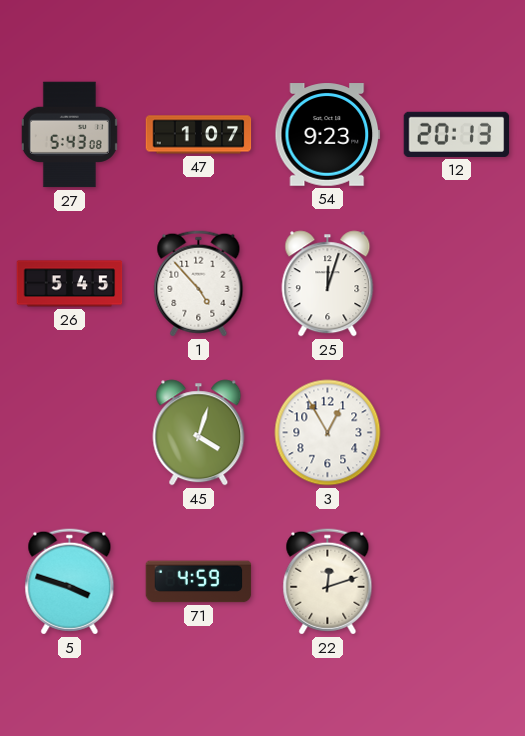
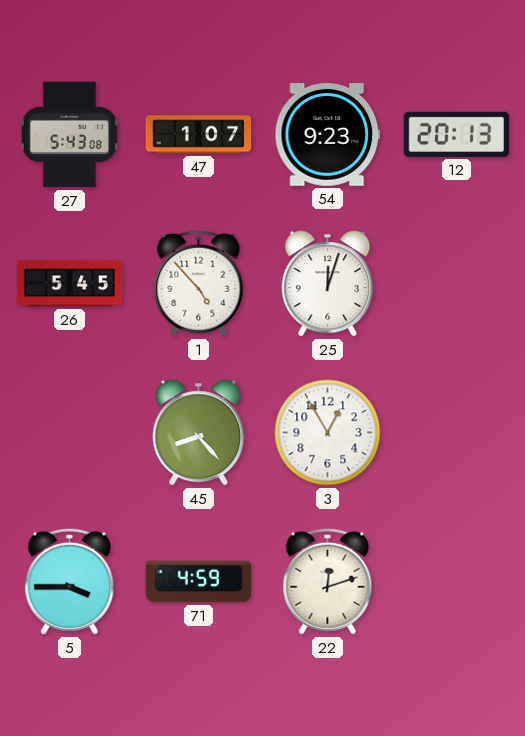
45: 4:03 -> 8:23
5: 3:48 -> 3:45
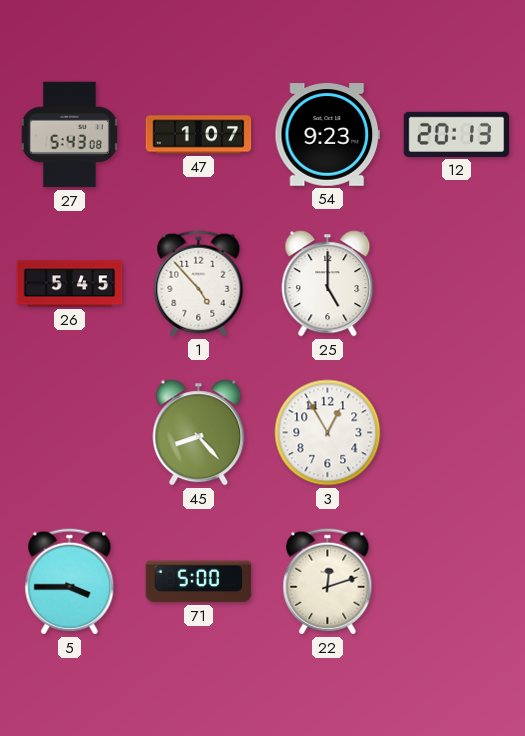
25: 12:03 -> 5:00
71: 4:59 -> 5:00
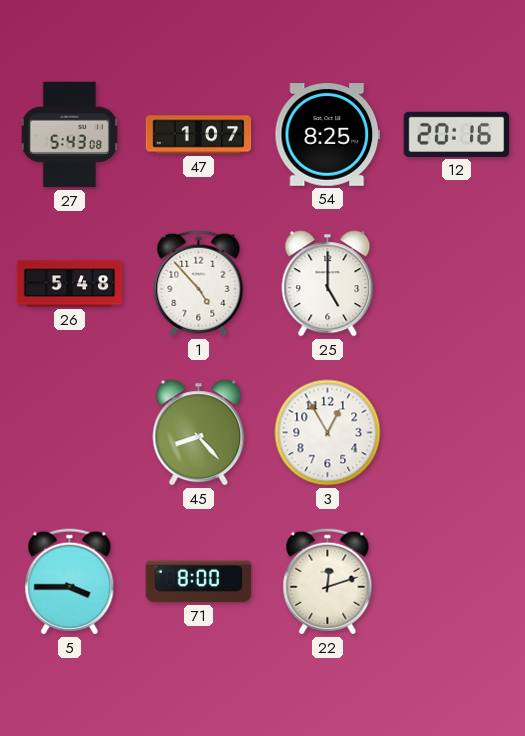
54: 9:23 -> 8:25
12: 20:13 -> 20:16
26: 5:45 -> 5:48
71: 5:00 -> 8:00
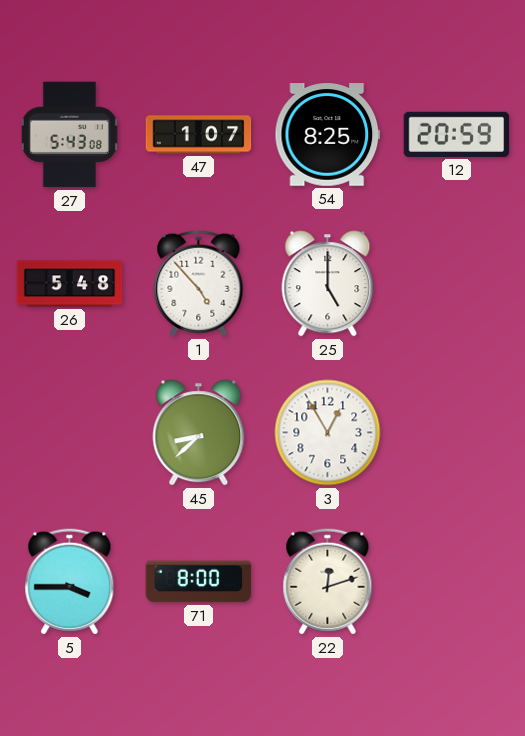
12: 20:16 -> 20:59
45: 8:23 -> 8:38
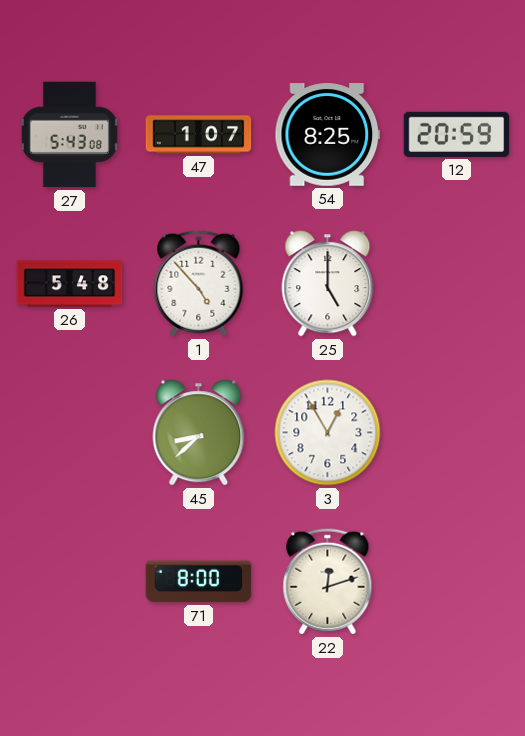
5: 3:45 -> none
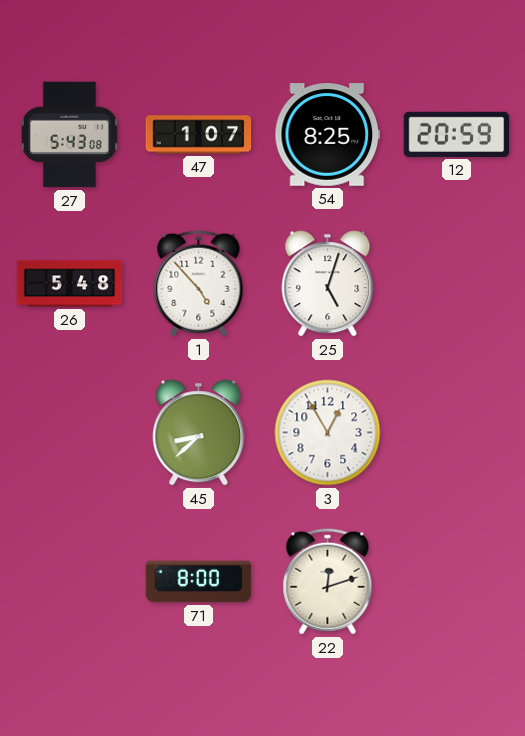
25: 5:00 -> 5:03
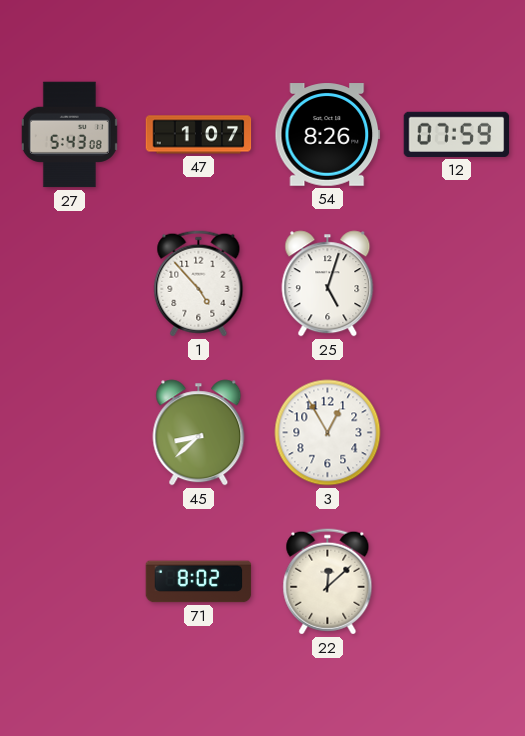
54: 8:25 -> 8:26
12: 20:59 -> 07:59
26: 5:48 -> none
71: 8:00 -> 8:02
22: 12:12 -> 12:08
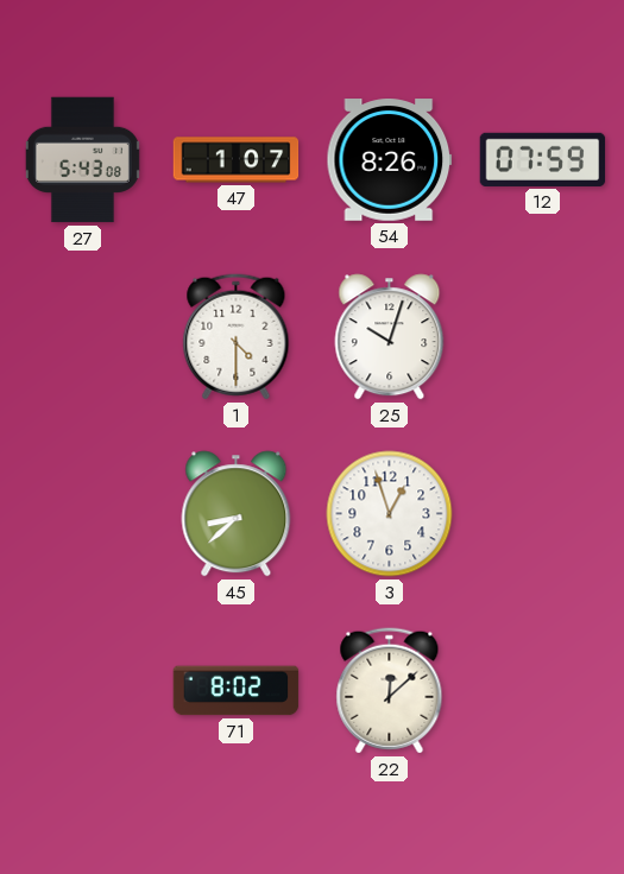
1: 4:53 -> 4:30
25: 5:03 -> 10:03
3: 12:55 -> 12:57
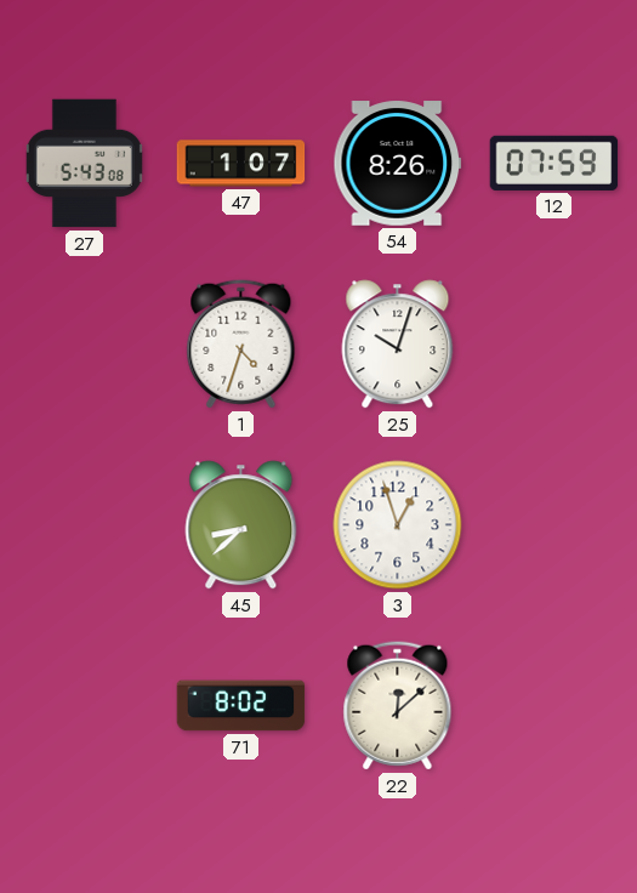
1: 4:30 -> 4:33
